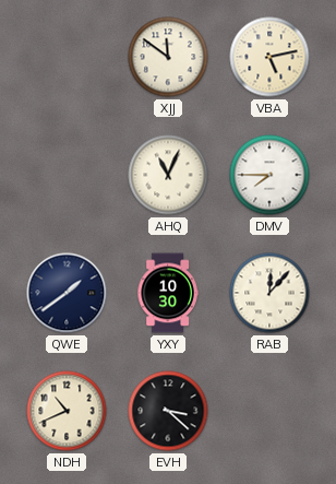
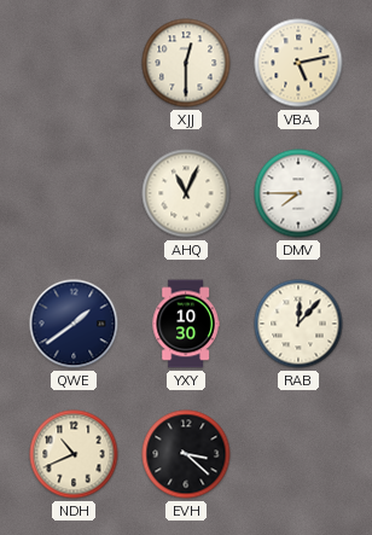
XJJ: 11:51 -> 12:30
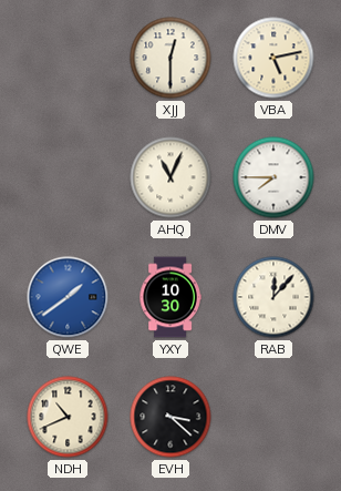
QWE dial: navy -> blue
